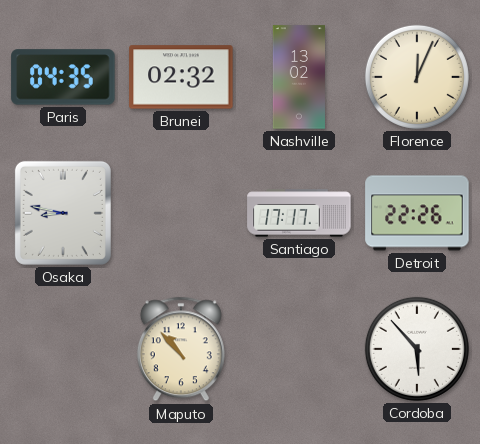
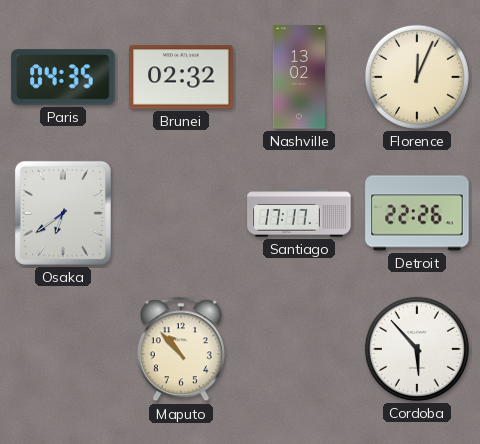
Osaka: 8:47 -> 6:39
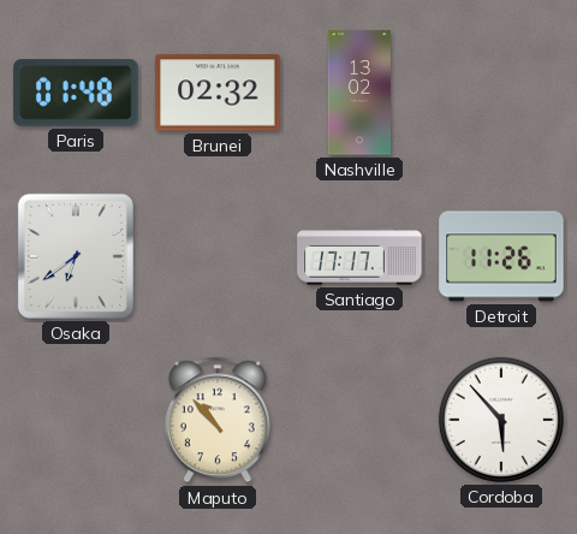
Paris: 04:35 -> 01:48
Florence: 12:04 -> none
Detroit: 22:26 -> 11:26
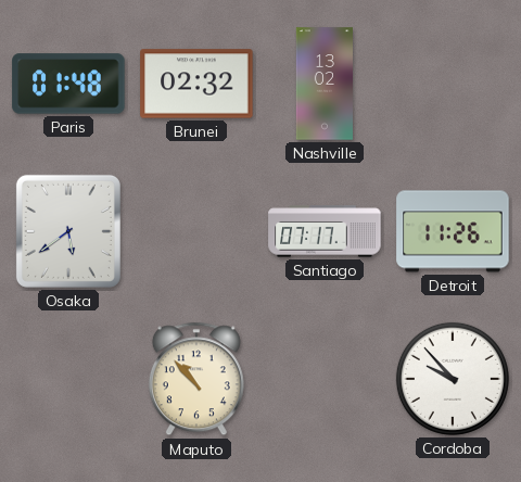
Osaka: 6:39 -> 5:39
Santiago: 17:17 -> 07:17
Cordoba: 5:53 -> 9:53
